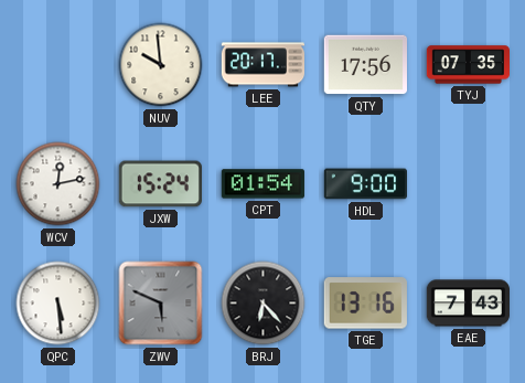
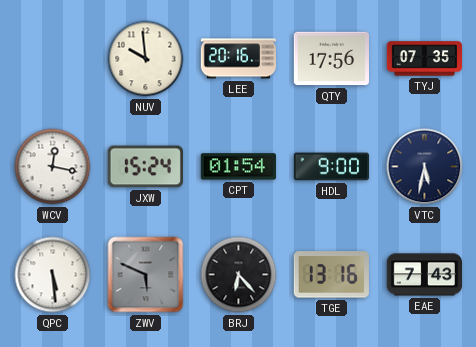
LEE: 20:17 -> 20:16
WCV: 12:13 -> 12:17
VTC: none -> 5:32
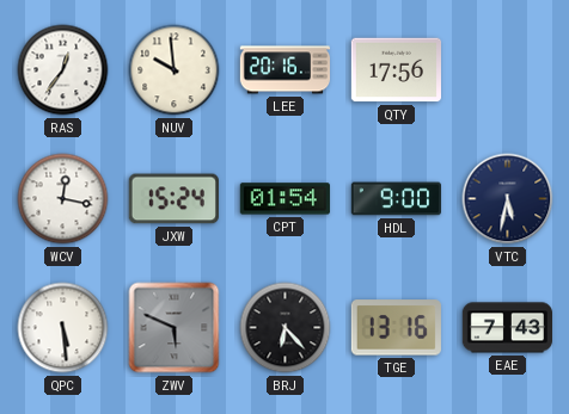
RAS: none -> 12:36
TYJ: 07:35 -> none
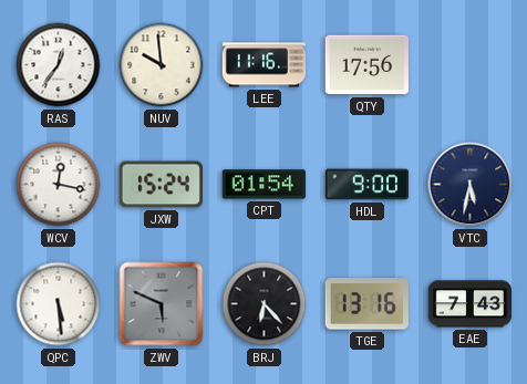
LEE: 20:16 -> 11:16
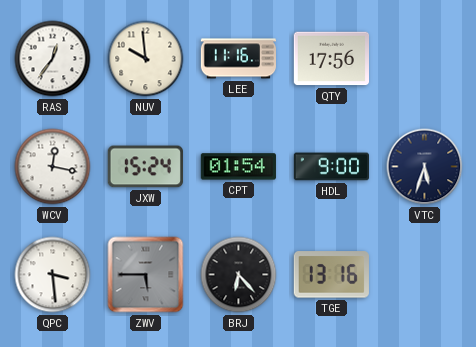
VTC: 5:32 -> 5:33
QPC: 5:29 -> 3:29
ZWV: 5:49 -> 5:45
EAE: 7:43 -> none
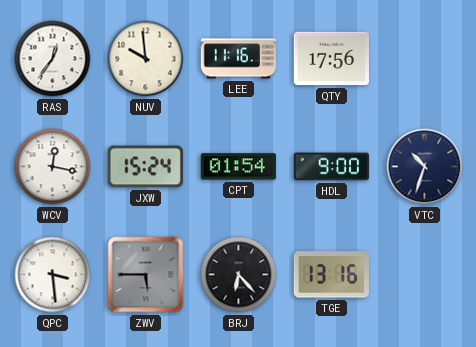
VTC: 5:33 -> 10:33
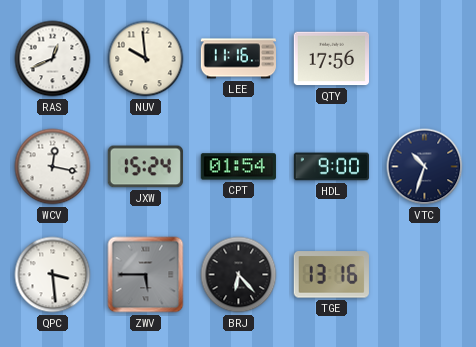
RAS: 12:36 -> 12:41
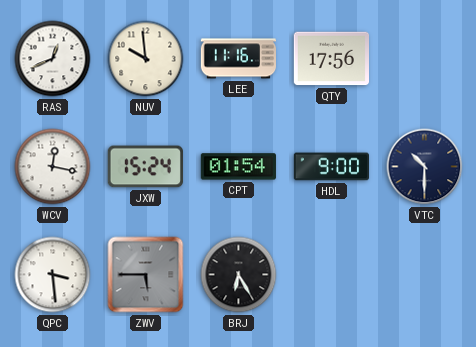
VTC: 10:33 -> 10:30
BRJ: 6:23 -> 6:25
TGE: 13:16 -> none
